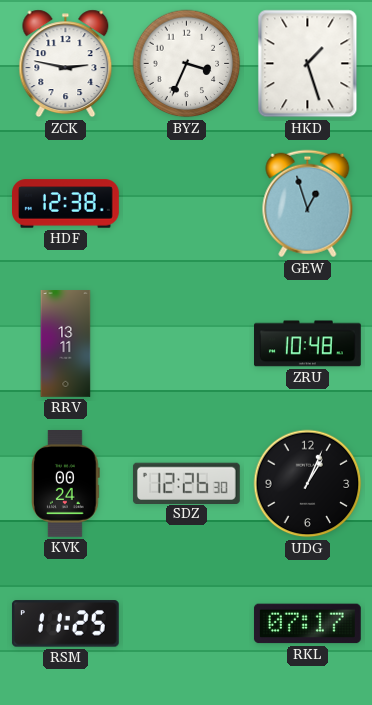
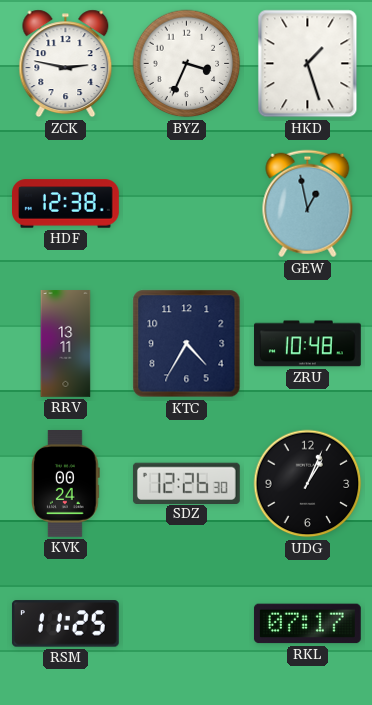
GEW: 12:57 -> 12:58
KTC: none -> 4:35
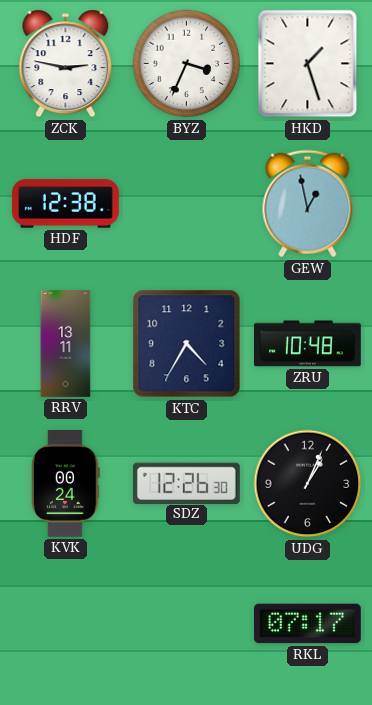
RSM: 11:25 -> none
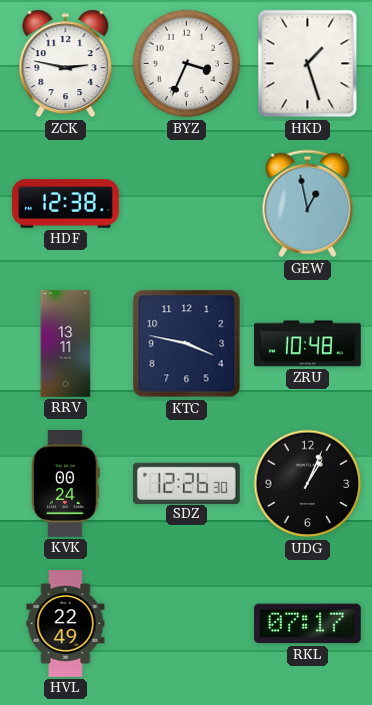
KTC: 4:35 -> 3:47
HVL: none -> 22:49
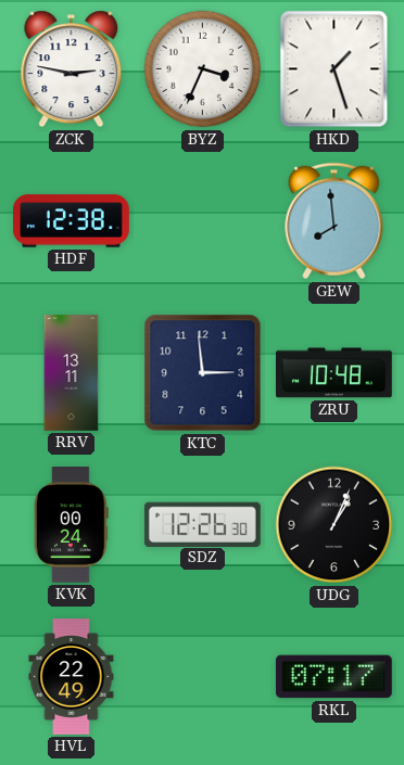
GEW: 12:58 -> 7:59
KTC: 3:47 -> 2:59
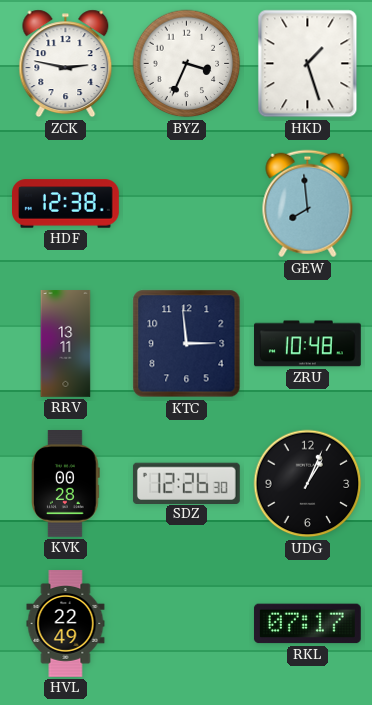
KVK: 00:24 -> 00:28
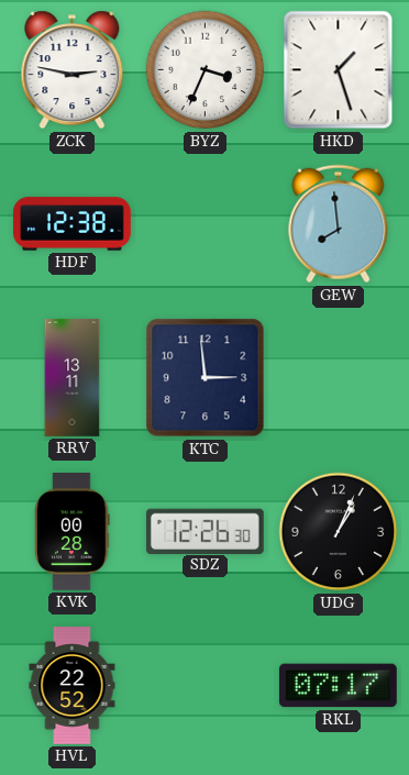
ZRU: 10:48 -> none
HVL: 22:49 -> 22:52
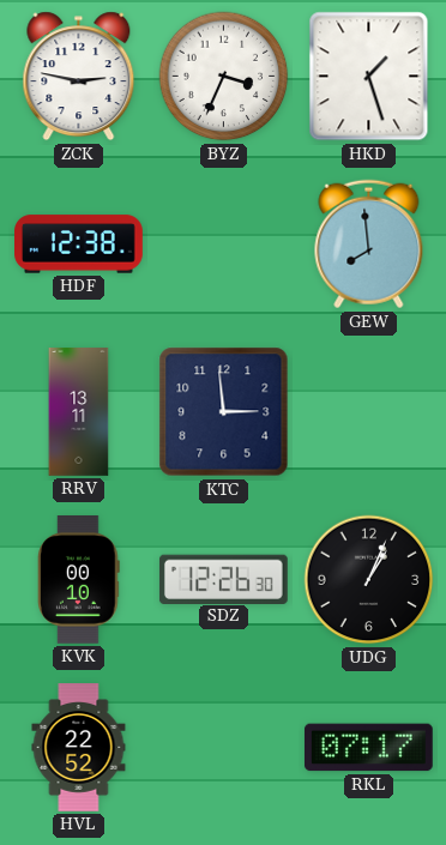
KVK: 00:28 -> 00:10
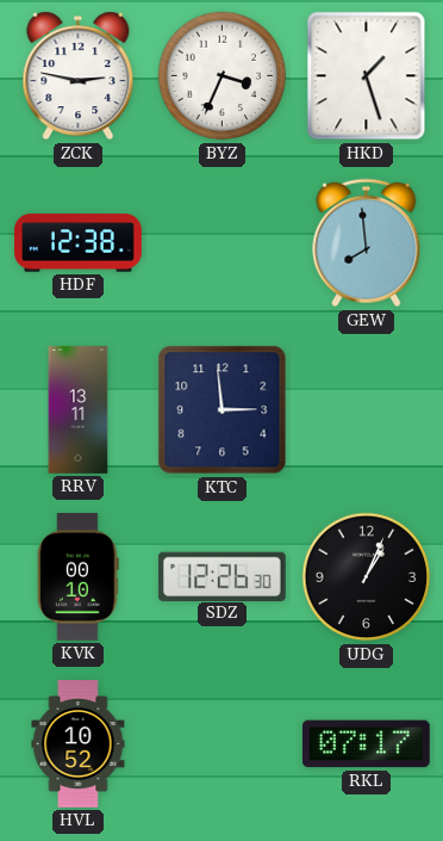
HVL: 22:52 -> 10:52
